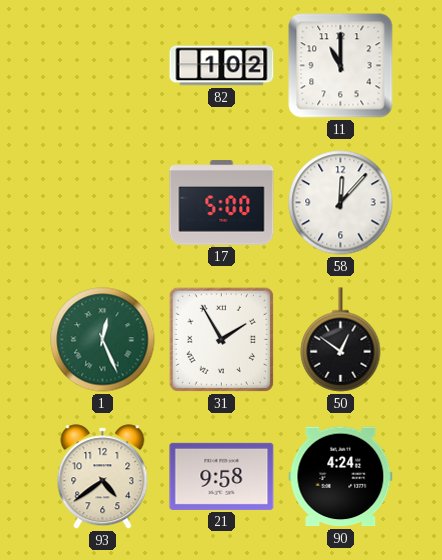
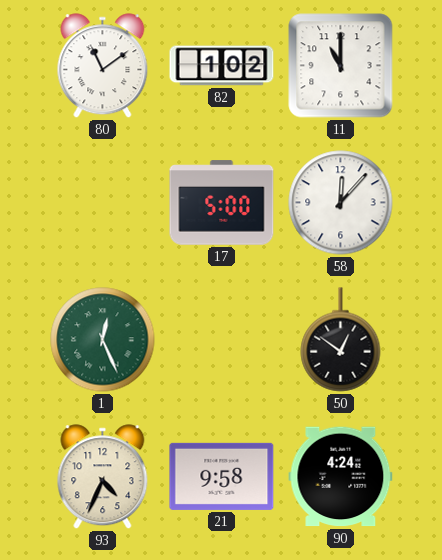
80: none -> 11:09
31: 1:55 -> none
93: 4:39 -> 4:34
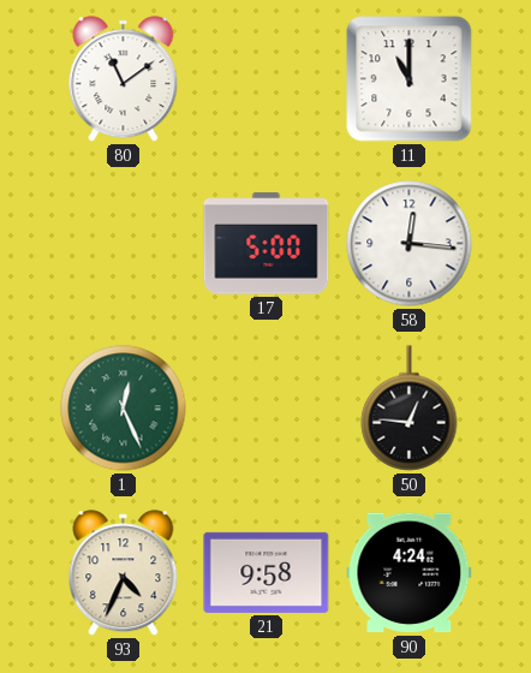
82: 1:02 -> none
58: 12:07 -> 12:16
50: 12:51 -> 12:46
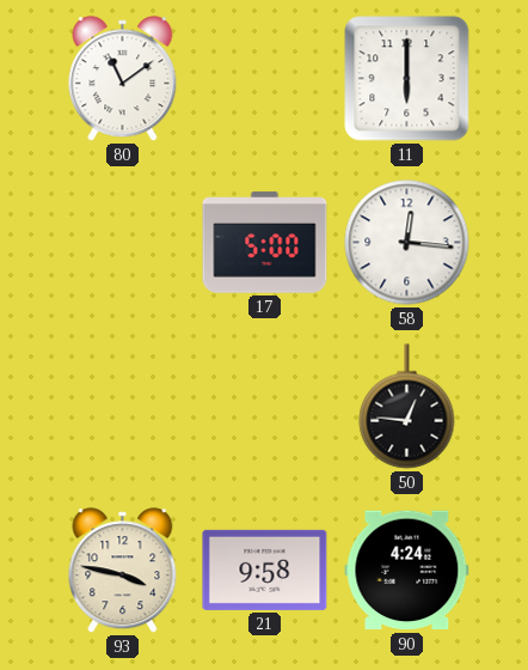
11: 11:00 -> 6:00
1: 12:26 -> none
93: 4:34 -> 3:47
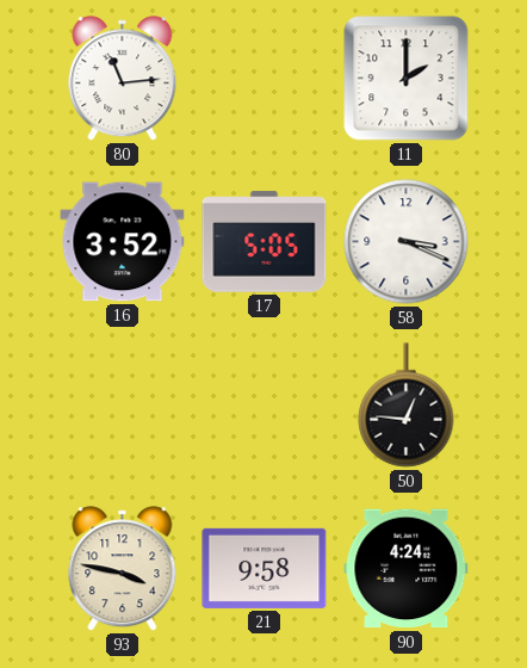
80: 11:09 -> 11:14
11: 6:00 -> 2:00
16: none -> 3:52
17: 5:00 -> 5:05
58: 12:16 -> 3:19
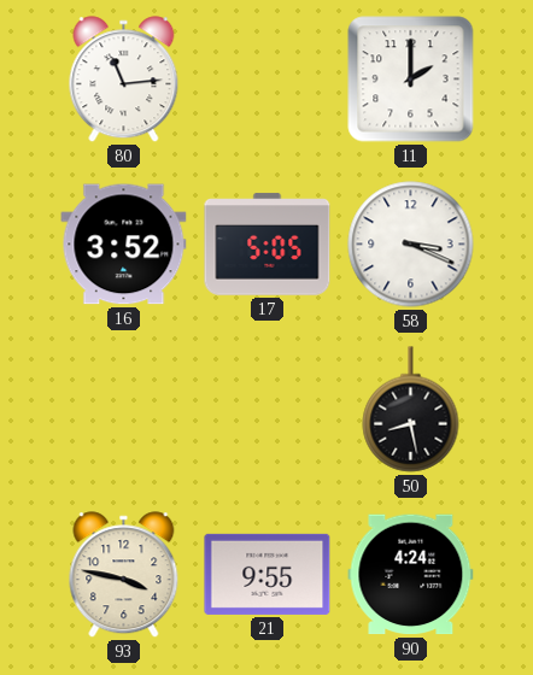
50: 12:46 -> 8:28
21: 9:58 -> 9:55
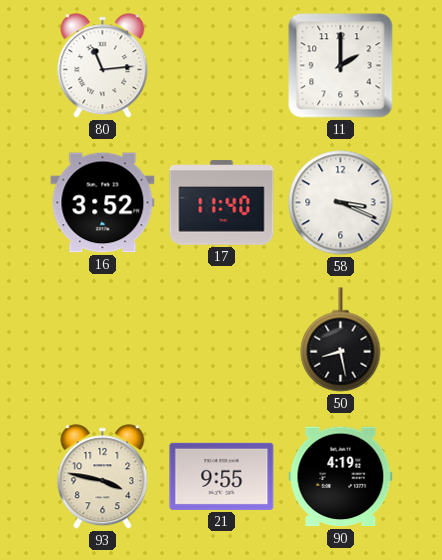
17: 5:05 -> 11:40
90: 4:24 -> 4:19
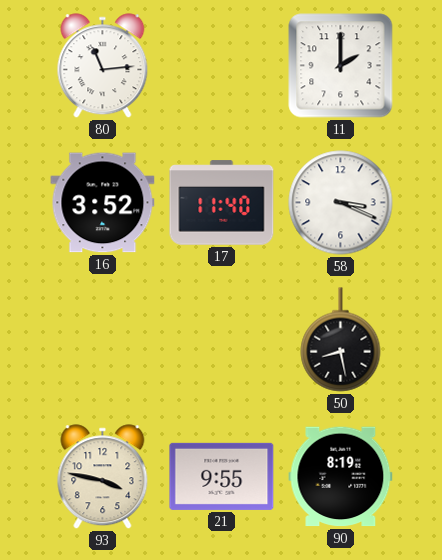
90: 4:19 -> 8:19
